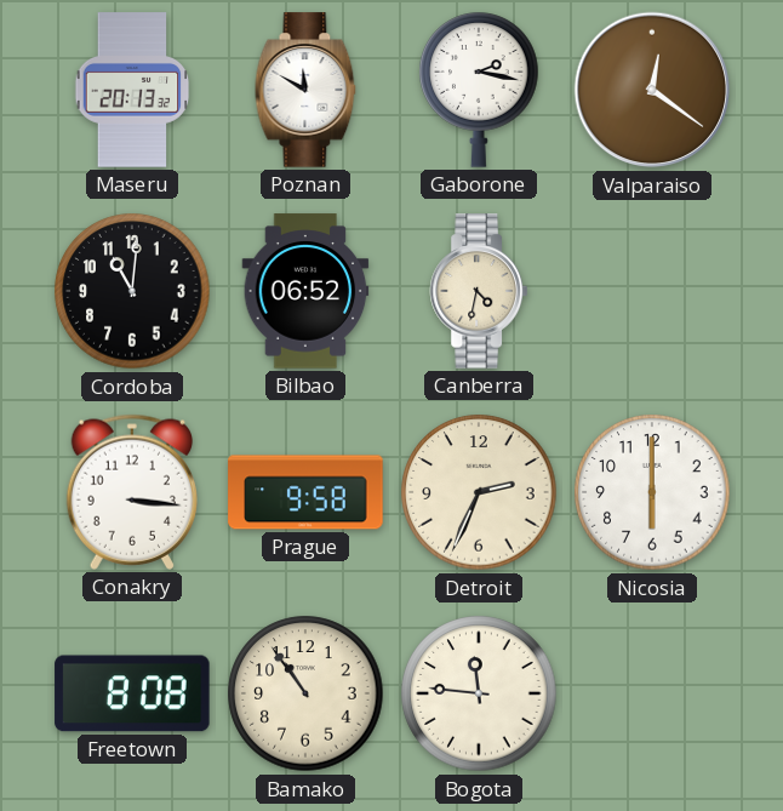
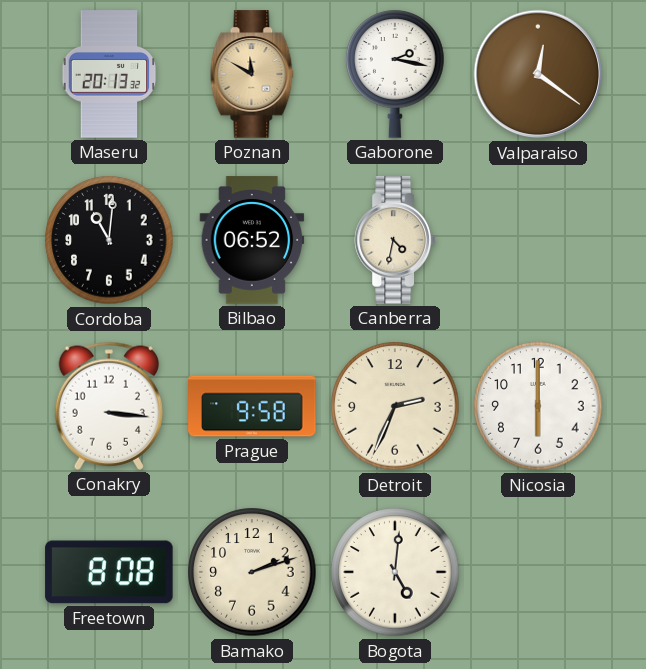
Poznan dial: white -> champagne
Bamako: 10:54 -> 2:12
Bogota: 11:46 -> 5:01
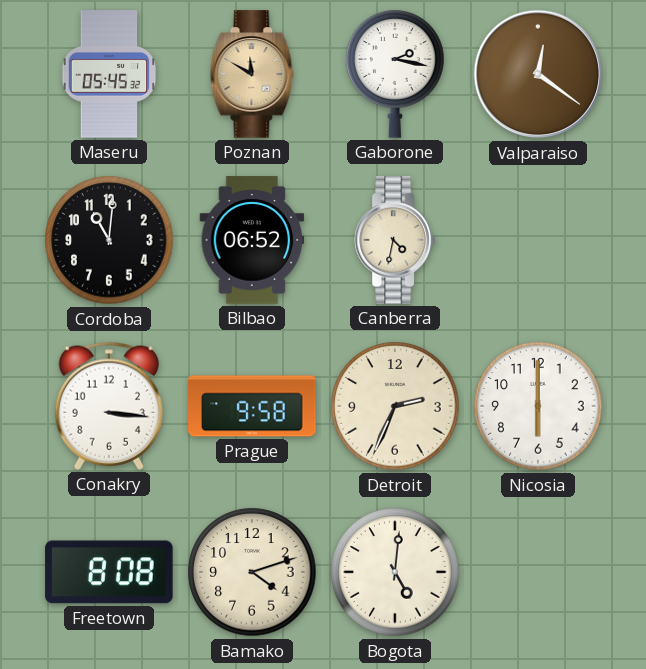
Maseru: 20:13 -> 05:45
Bamako: 2:12 -> 4:12
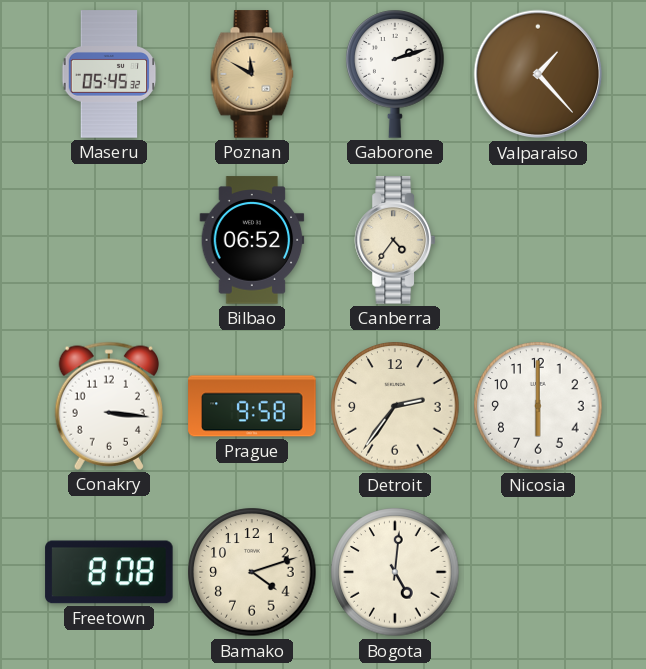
Gaborone: 2:17 -> 2:12
Valparaiso: 12:21 -> 1:23
Cordoba: 11:01 -> none
Canberra: 4:32 -> 4:36
Detroit: 2:34 -> 2:36
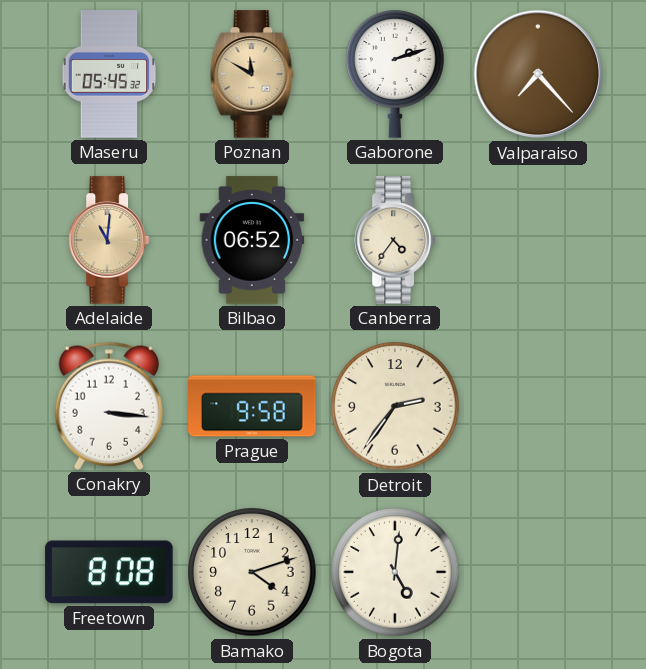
Valparaiso: 1:23 -> 7:23
Adelaide: none -> 11:01
Nicosia: 6:00 -> none
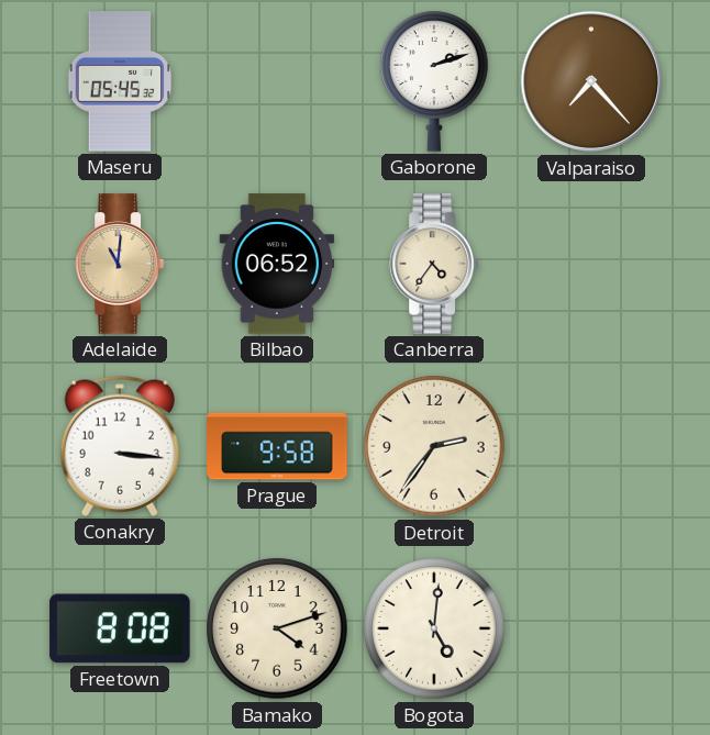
Poznan: 11:50 -> none
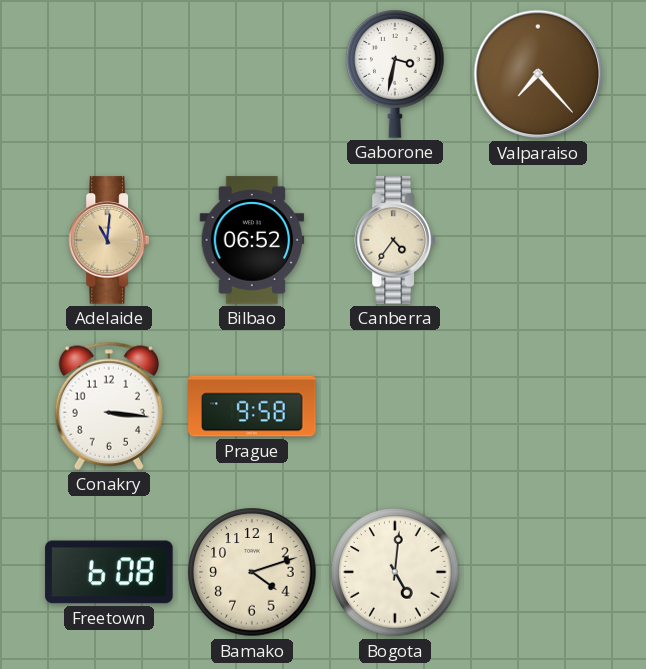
Maseru: 05:45 -> none
Gaborone: 2:12 -> 3:32
Detroit: 2:36 -> none
Freetown: 8:08 -> 6:08
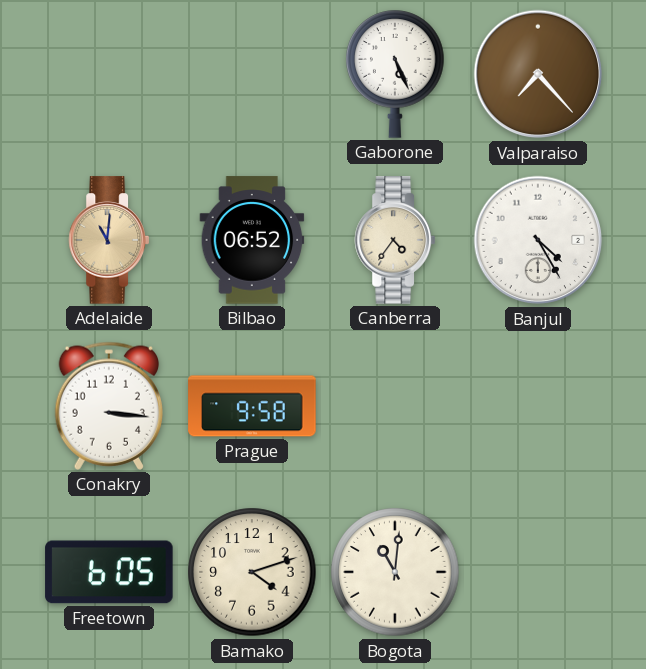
Gaborone: 3:32 -> 5:26
Banjul: none -> 4:25
Freetown: 6:08 -> 6:05
Bogota: 5:01 -> 11:01
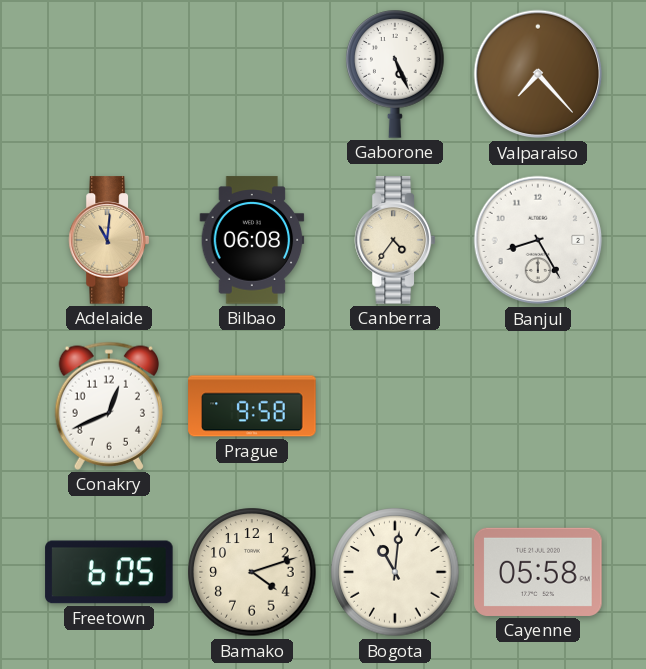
Bilbao: 06:52 -> 06:08
Banjul: 4:25 -> 8:25
Conakry: 3:16 -> 12:41
Cayenne: none -> 05:58
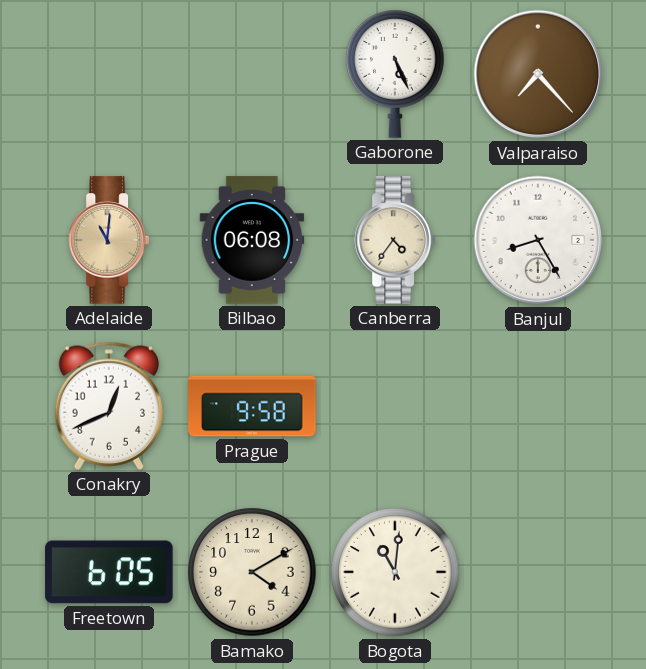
Bamako: 4:12 -> 4:10
Cayenne: 05:58 -> none
